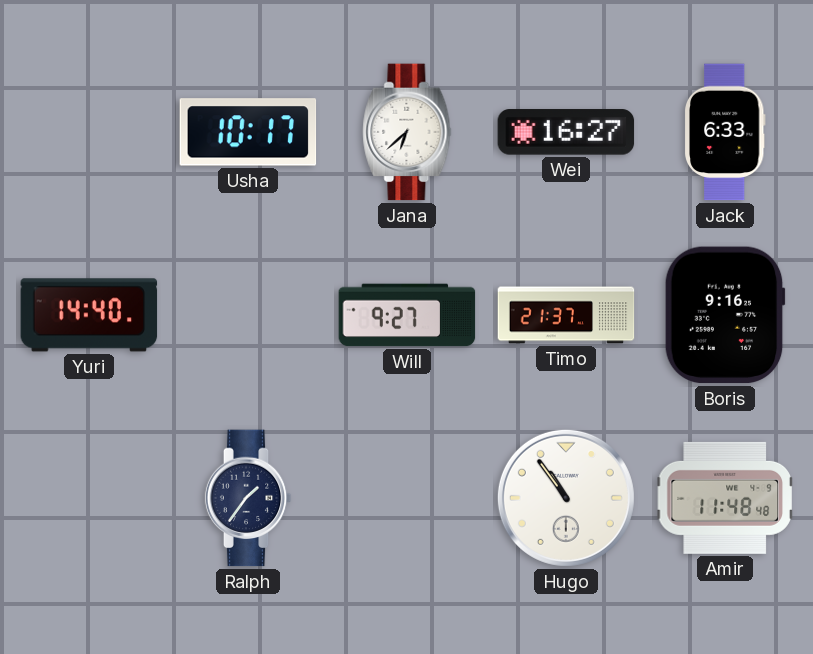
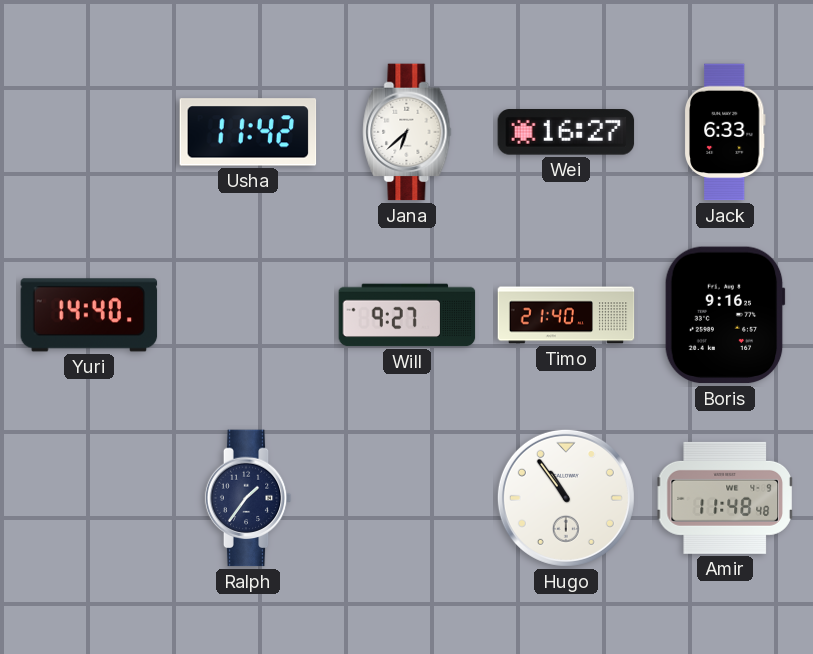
Usha: 10:17 -> 11:42
Timo: 21:37 -> 21:40
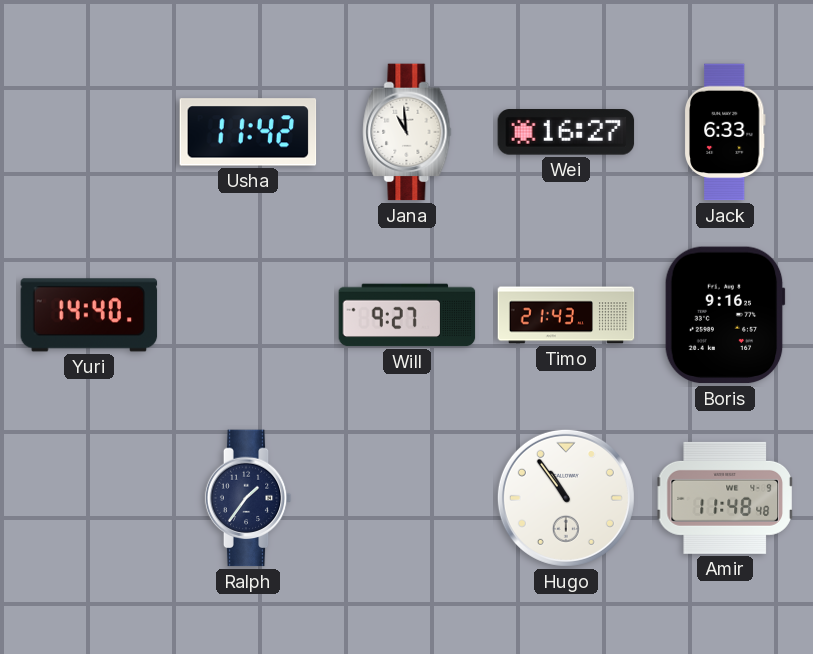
Jana: 6:38 -> 10:59
Timo: 21:40 -> 21:43
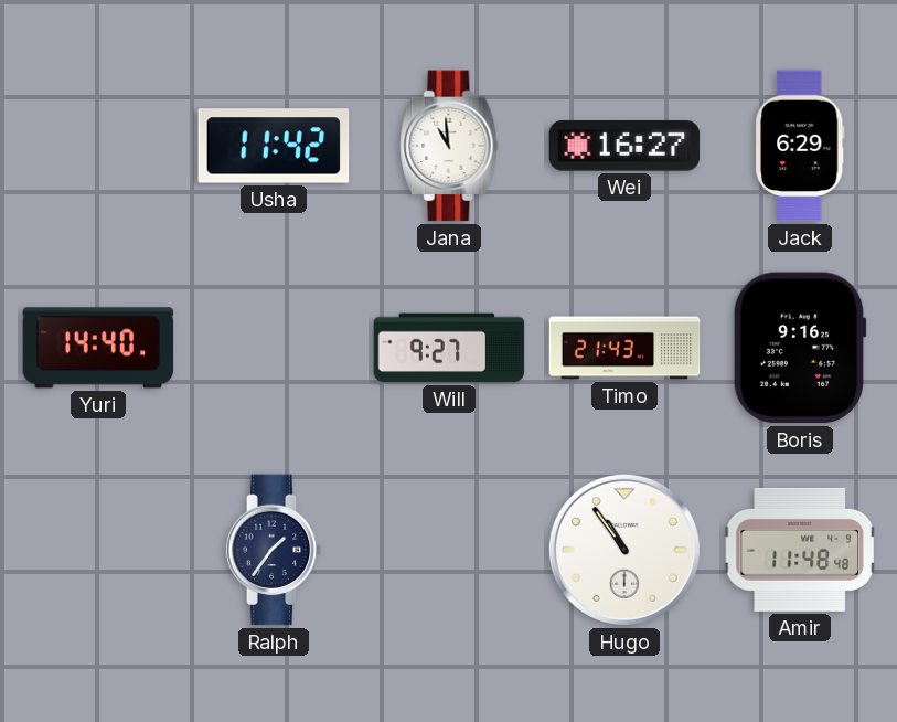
Jack: 6:33 -> 6:29
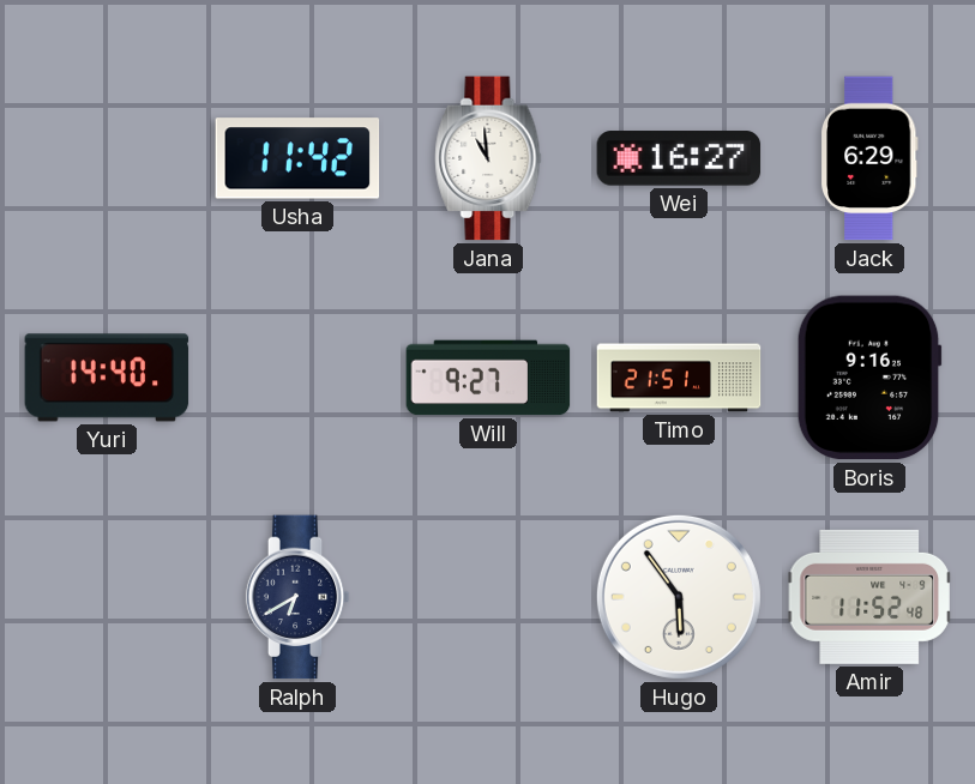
Timo: 21:43 -> 21:51
Ralph: 1:36 -> 6:40
Hugo: 10:54 -> 5:54
Amir: 11:48 -> 11:52
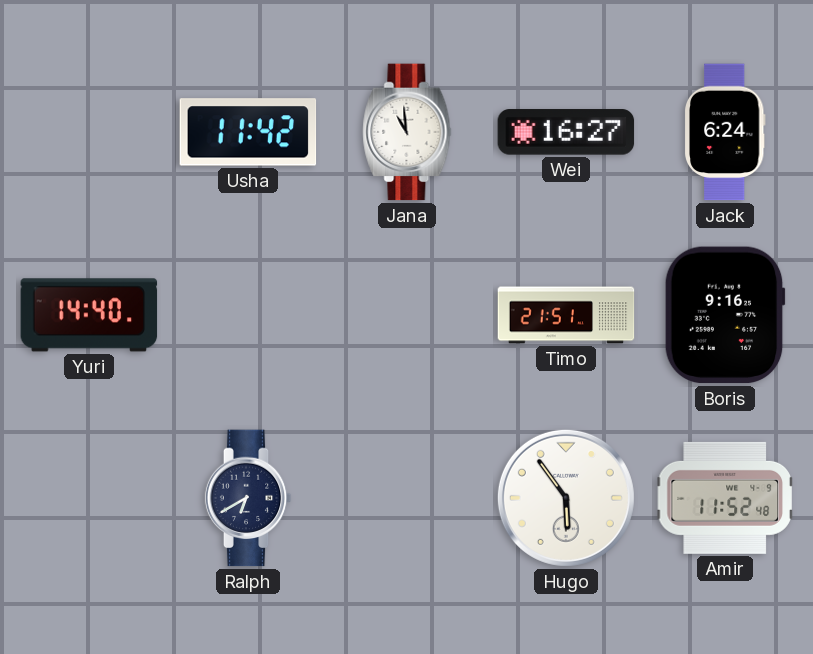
Jack: 6:29 -> 6:24
Will: 9:27 -> none
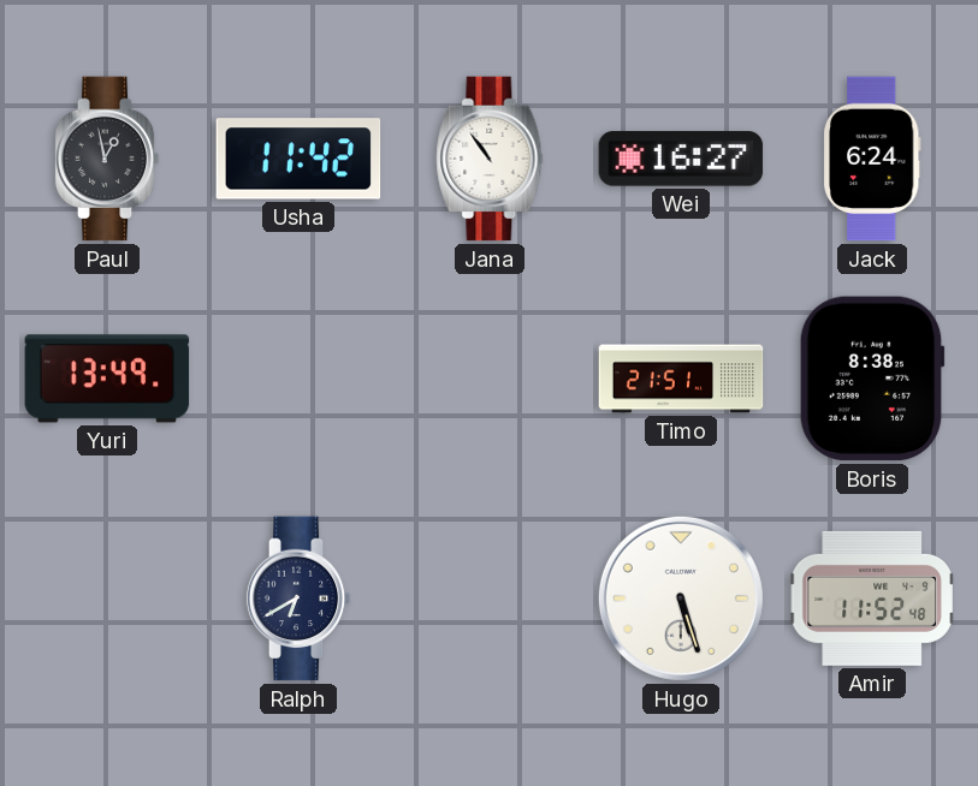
Paul: none -> 12:58
Jana: 10:59 -> 10:54
Yuri: 14:40 -> 13:49
Boris: 9:16 -> 8:38
Hugo: 5:54 -> 5:27
